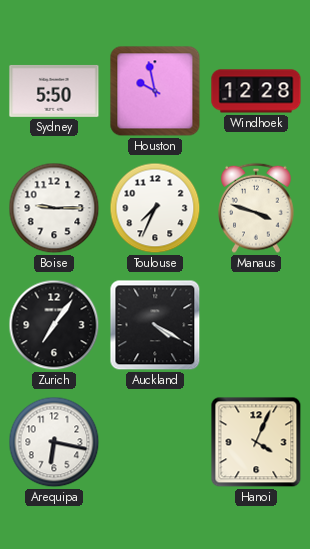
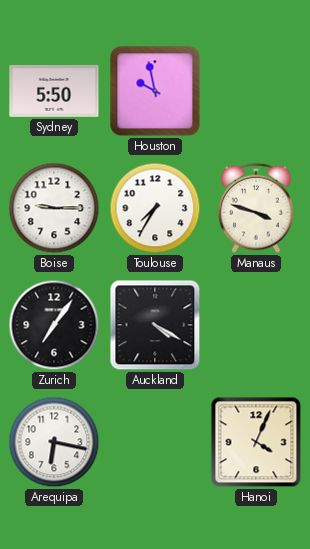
Windhoek: 12:28 -> none
Toulouse: 7:34 -> 7:35
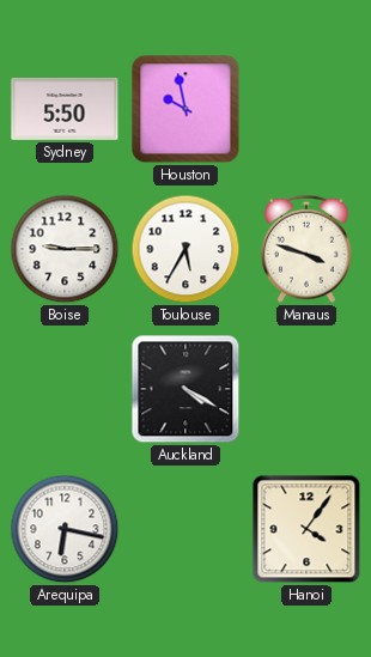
Toulouse: 7:35 -> 5:35
Zurich: 7:06 -> none
Hanoi: 4:04 -> 4:06
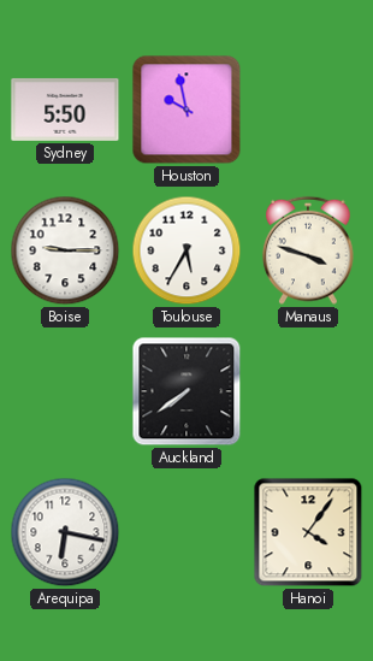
Auckland: 4:20 -> 7:39
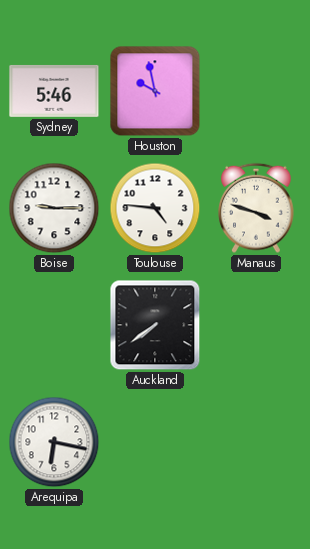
Sydney: 5:50 -> 5:46
Toulouse: 5:35 -> 4:46
Hanoi: 4:06 -> none
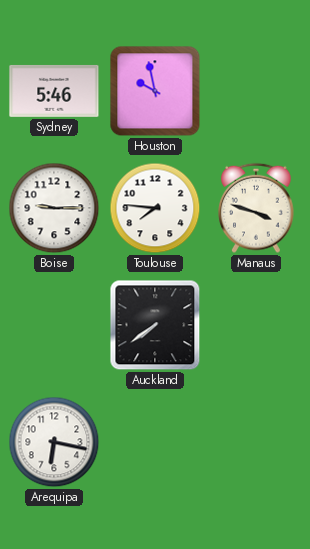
Toulouse: 4:46 -> 7:46
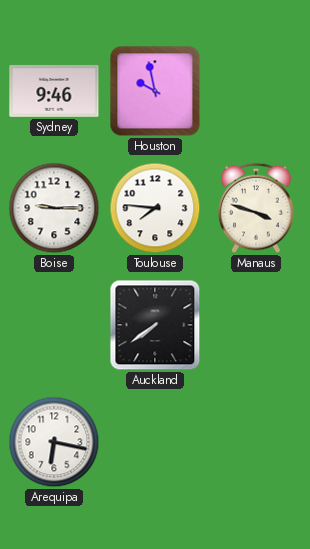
Sydney: 5:46 -> 9:46
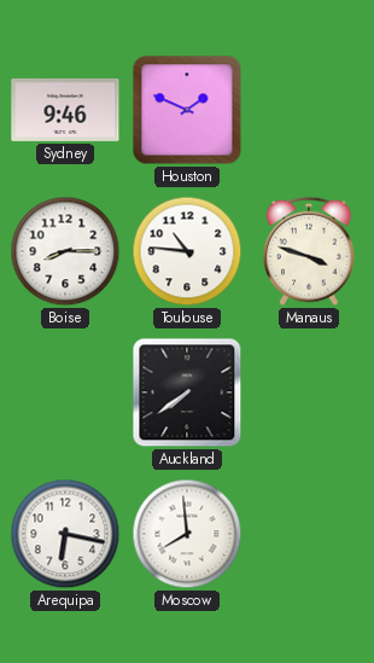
Houston: 9:58 -> 1:49
Boise: 9:15 -> 8:15
Toulouse: 7:46 -> 10:46
Moscow: none -> 7:59
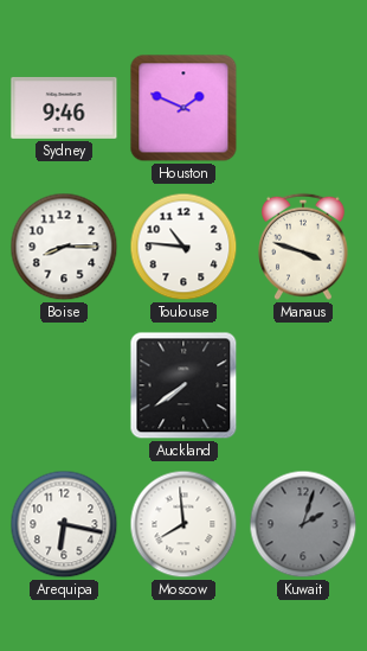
Kuwait: none -> 2:03
